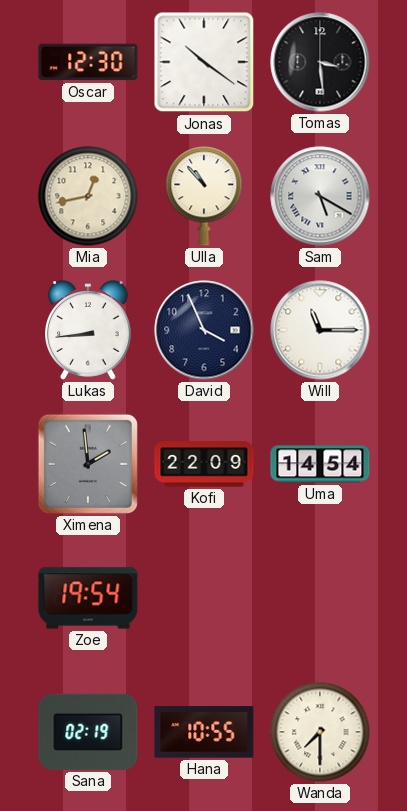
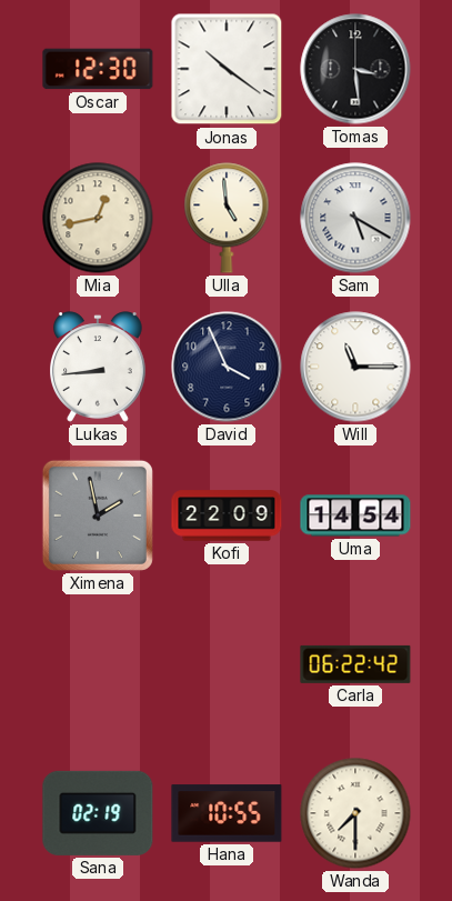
Ulla: 10:53 -> 4:59
Ximena: 1:59 -> 1:58
Zoe: 19:54 -> none
Carla: none -> 06:22
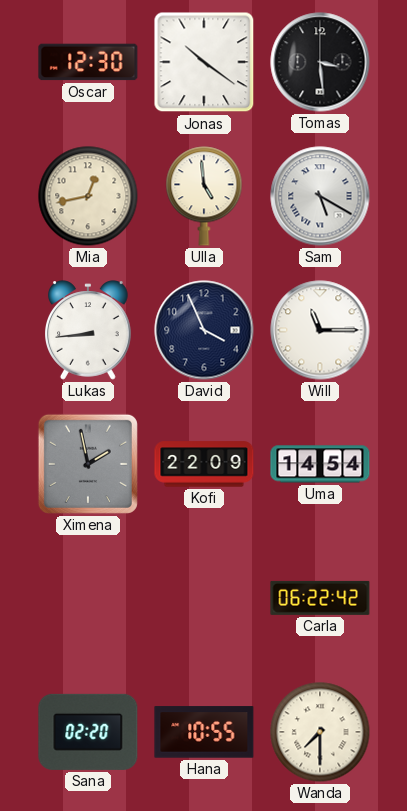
Sana: 02:19 -> 02:20
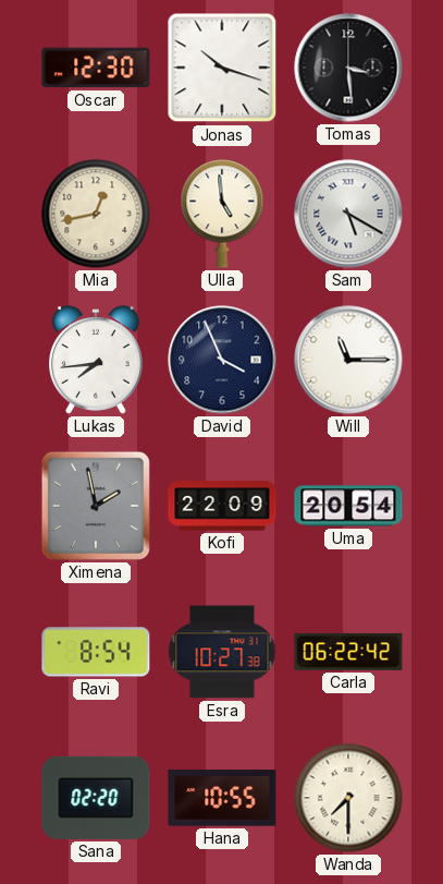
Jonas: 10:21 -> 10:18
Lukas: 8:44 -> 7:44
Uma: 14:54 -> 20:54
Ravi: none -> 8:54
Esra: none -> 10:27
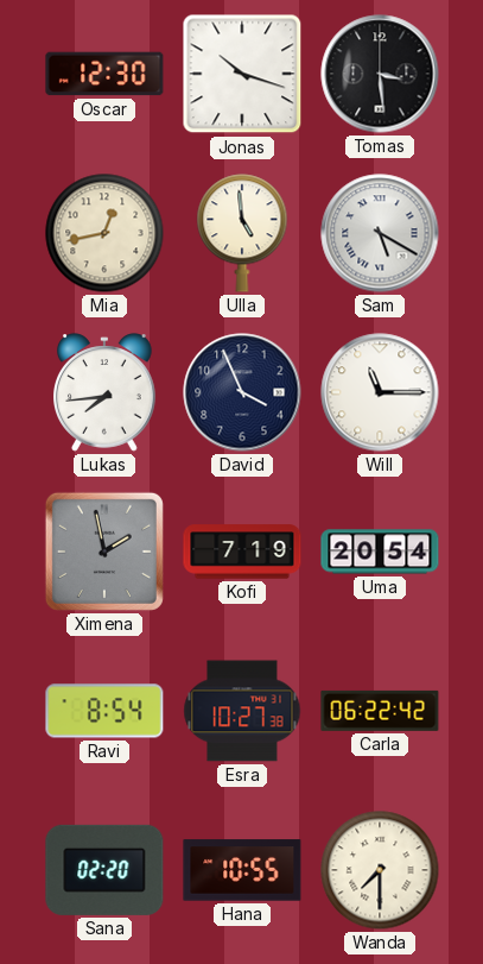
Kofi: 22:09 -> 7:19
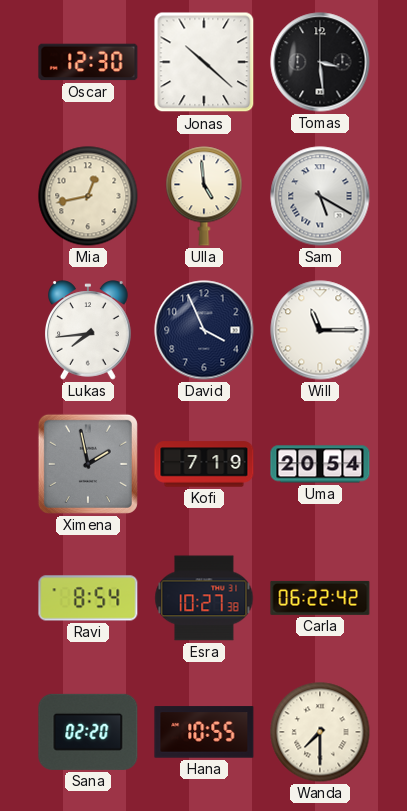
Jonas: 10:18 -> 10:22
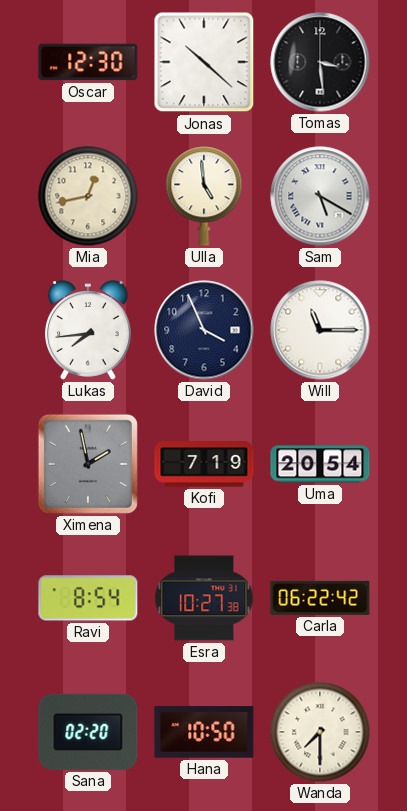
Hana: 10:55 -> 10:50
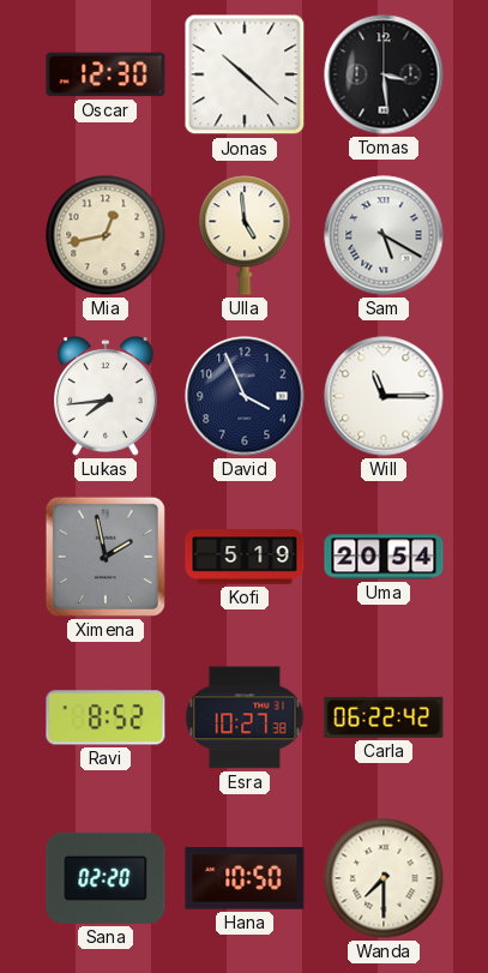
Kofi: 7:19 -> 5:19
Ravi: 8:54 -> 8:52
